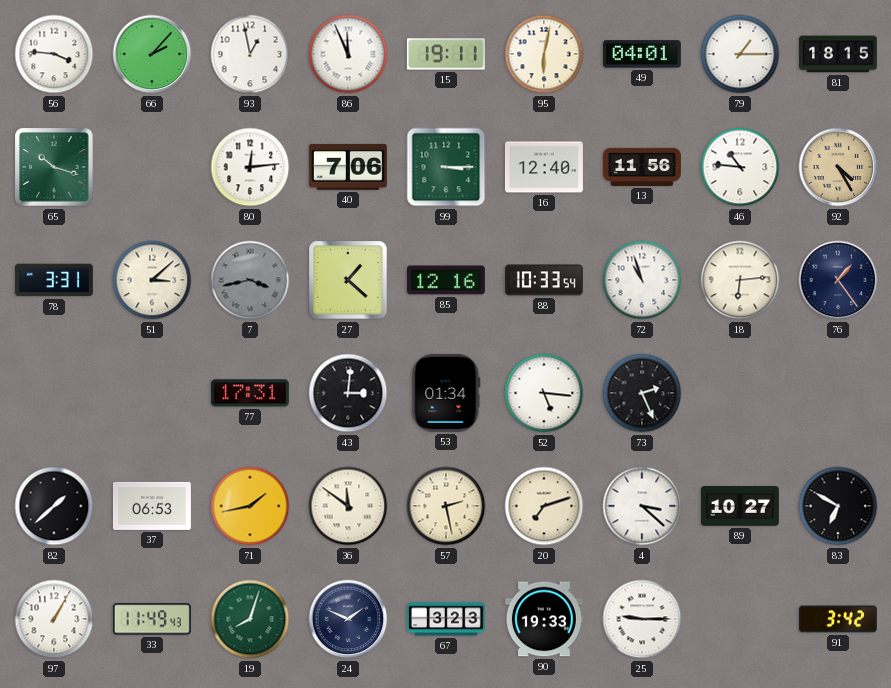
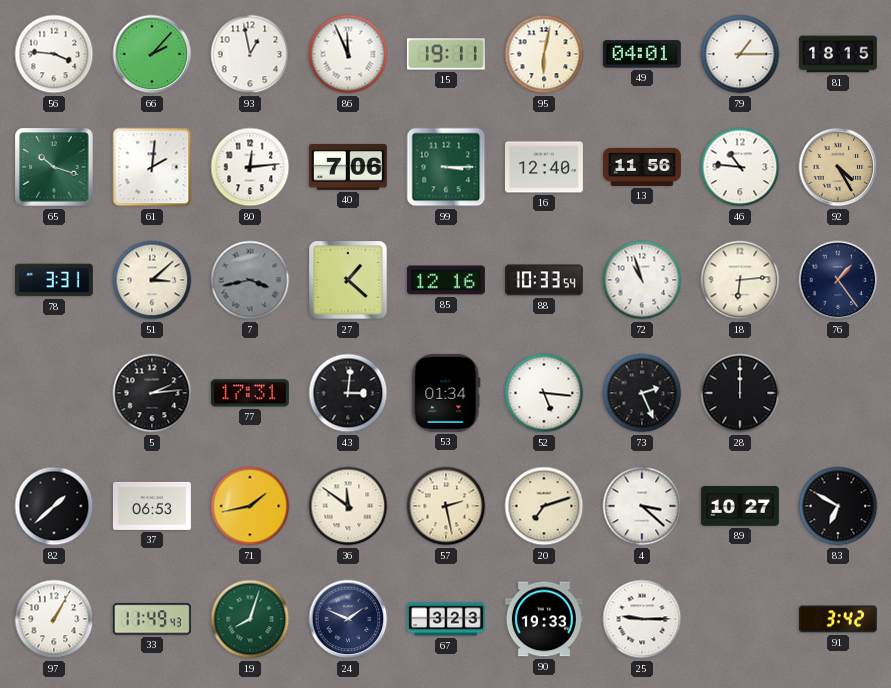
61: none -> 2:01
5: none -> 2:14
28: none -> 12:00
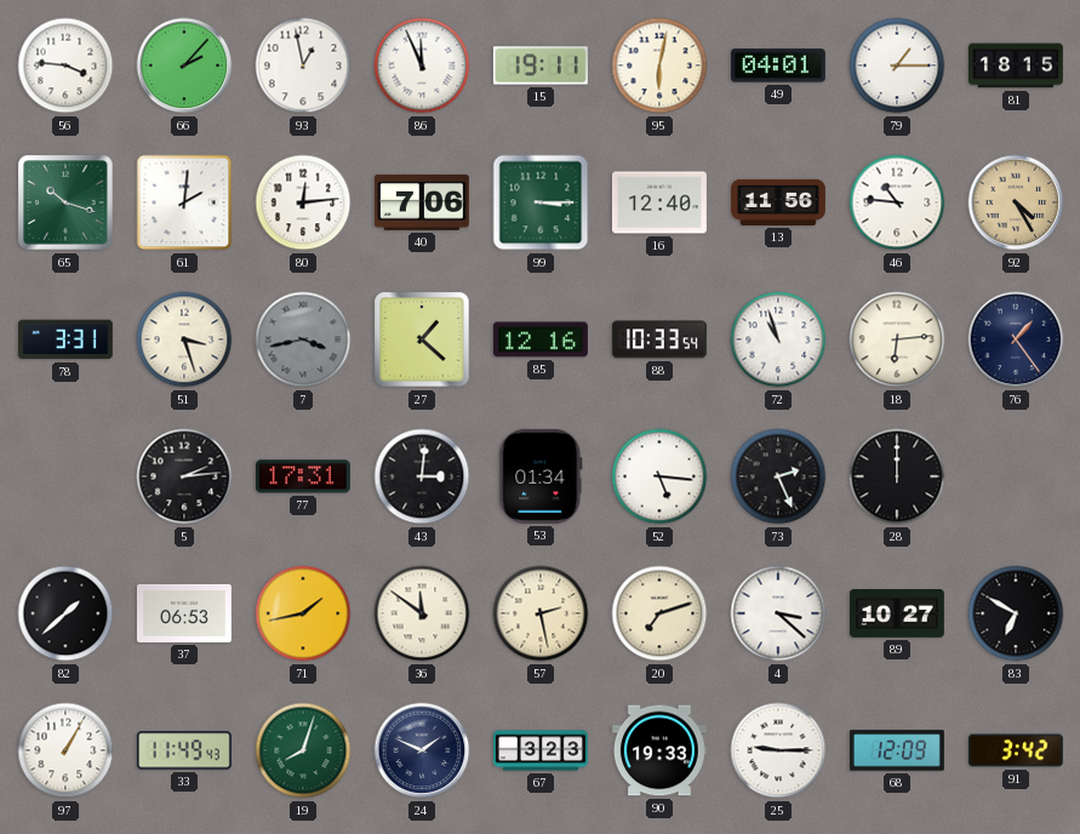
51: 3:08 -> 3:27
68: none -> 12:09
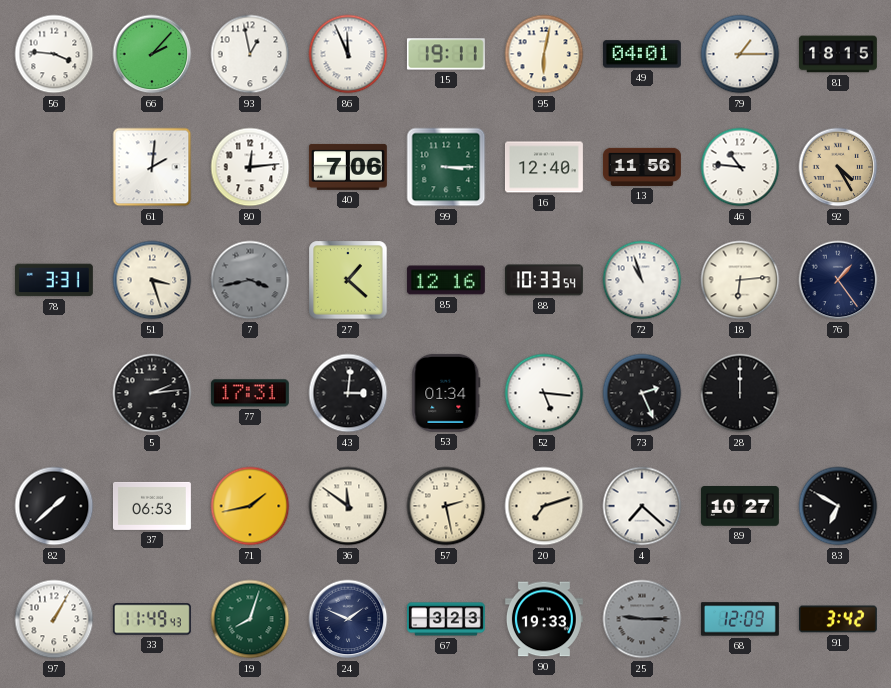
65: 10:18 -> none
4: 3:22 -> 7:22
25 dial: white -> grey
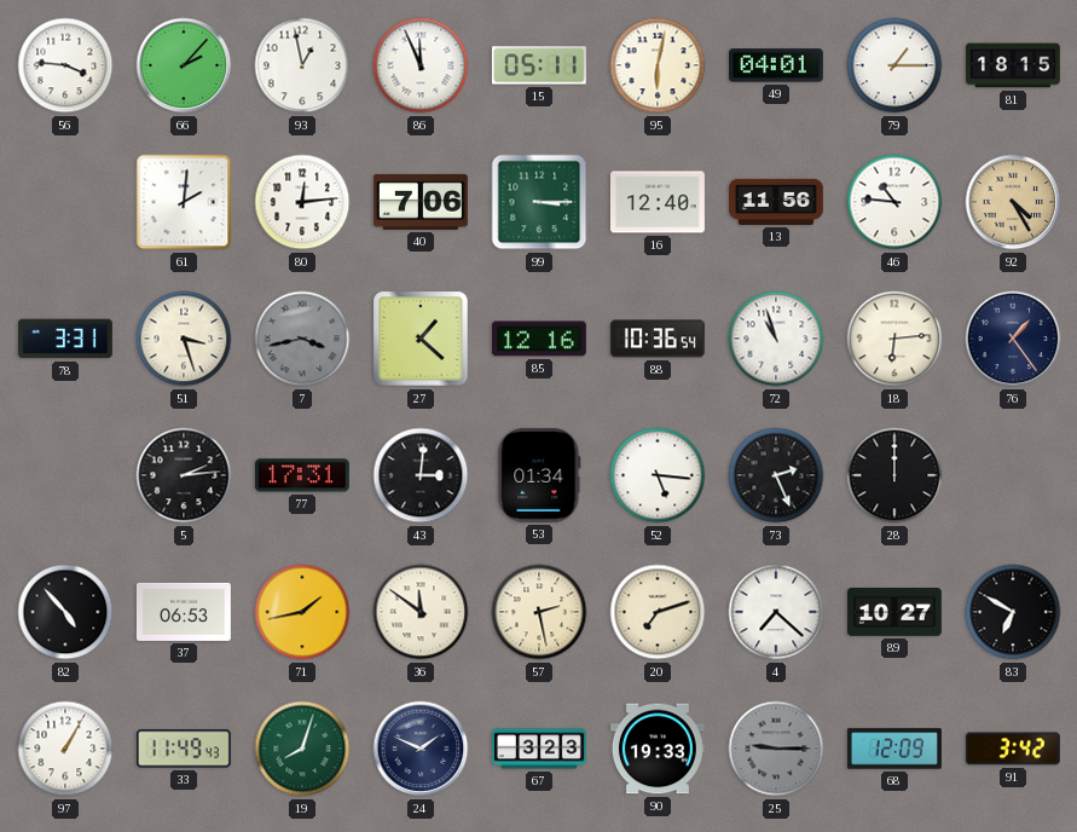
15: 19:11 -> 05:11
88: 10:33 -> 10:36
82: 1:38 -> 4:53
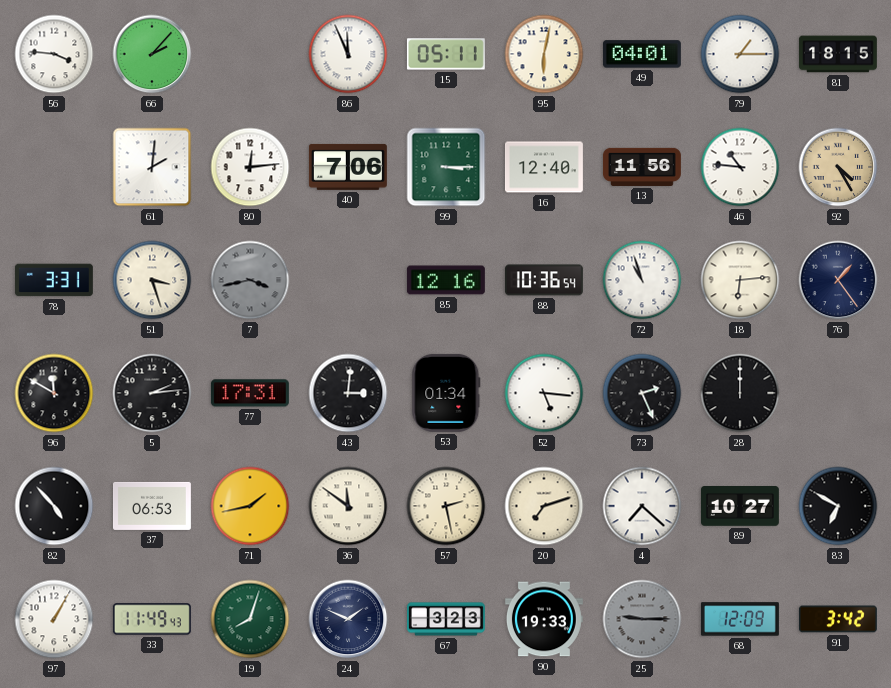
93: 12:58 -> none
27: 1:22 -> none
96: none -> 11:50
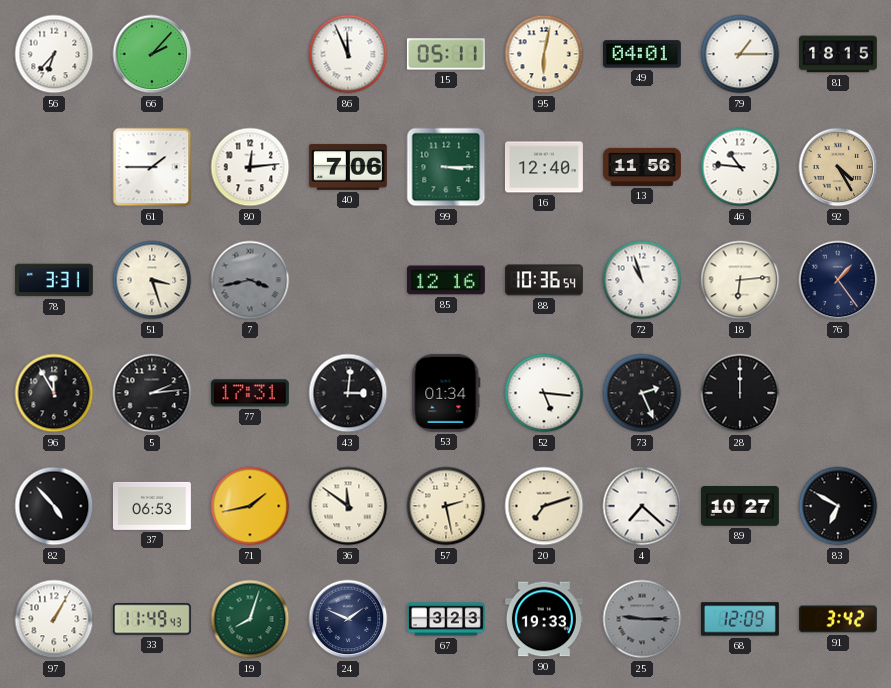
56: 3:46 -> 6:37
61: 2:01 -> 1:45
96: 11:50 -> 11:55
